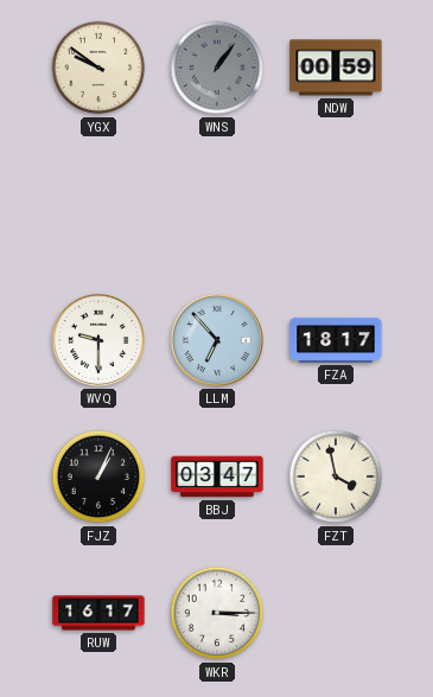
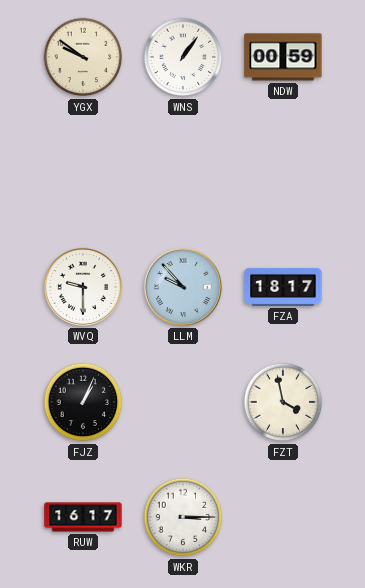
WNS dial: grey -> white
LLM: 6:53 -> 9:53
BBJ: 03:47 -> none
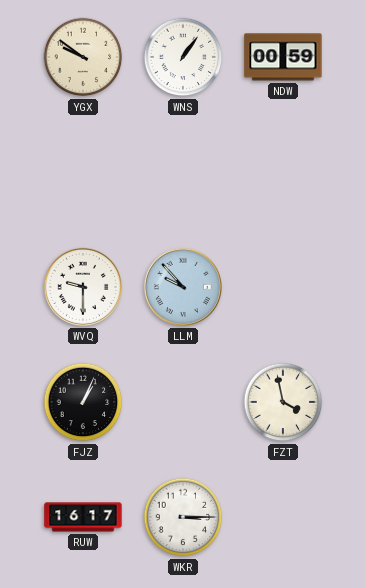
FZA: 18:17 -> none
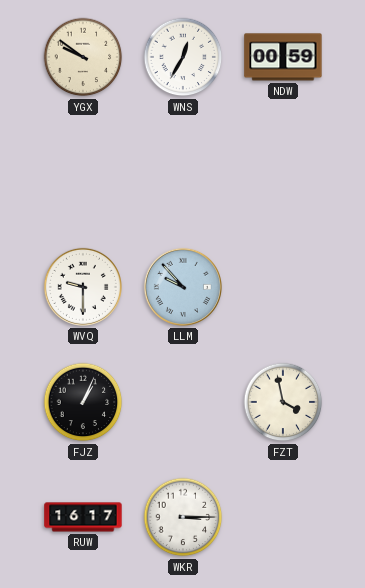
WNS: 1:06 -> 12:35
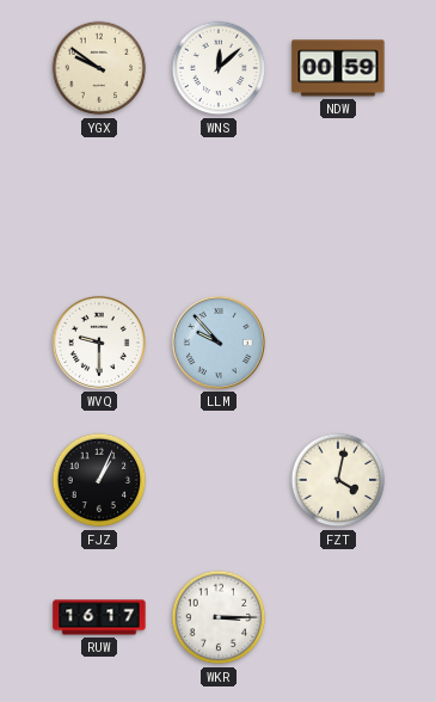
WNS: 12:35 -> 12:08
FZT: 3:58 -> 4:02
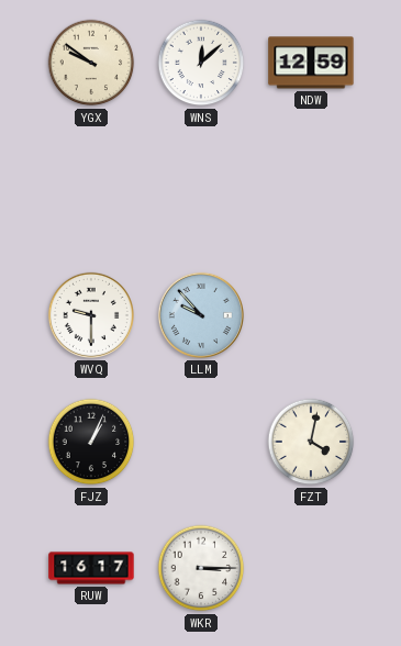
NDW: 00:59 -> 12:59
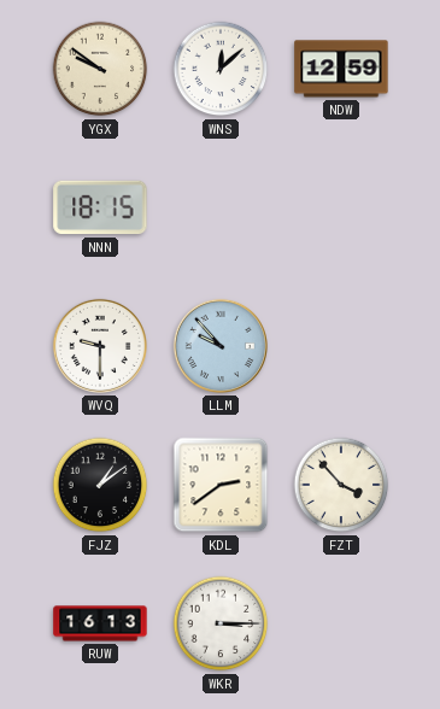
NNN: none -> 18:15
FJZ: 1:04 -> 1:09
KDL: none -> 2:39
FZT: 4:02 -> 3:53
RUW: 16:17 -> 16:13
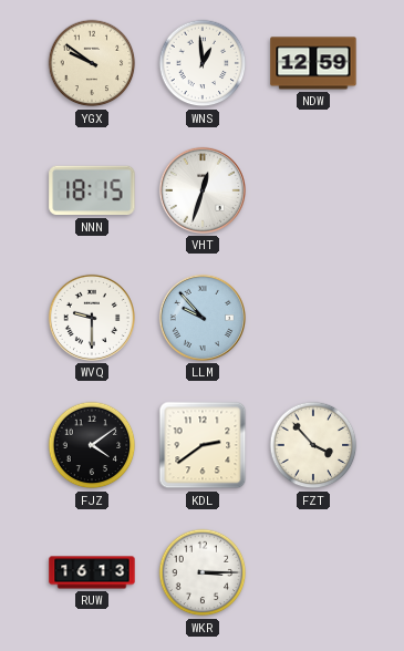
WNS: 12:08 -> 12:59
VHT: none -> 12:33
FJZ: 1:09 -> 4:09
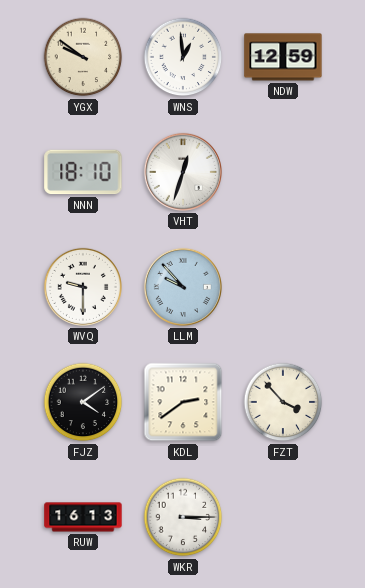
NNN: 18:15 -> 18:10
